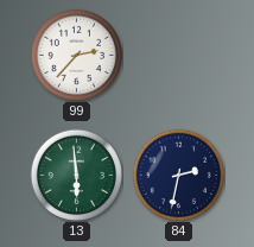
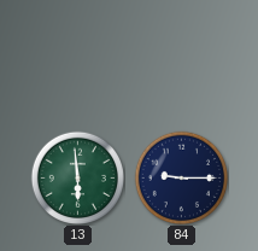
99: 2:37 -> none
84: 2:32 -> 9:15
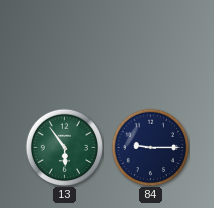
13: 5:59 -> 5:54
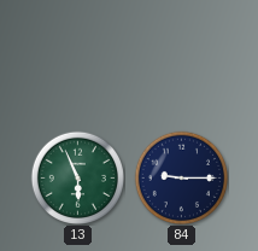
13: 5:54 -> 5:56
